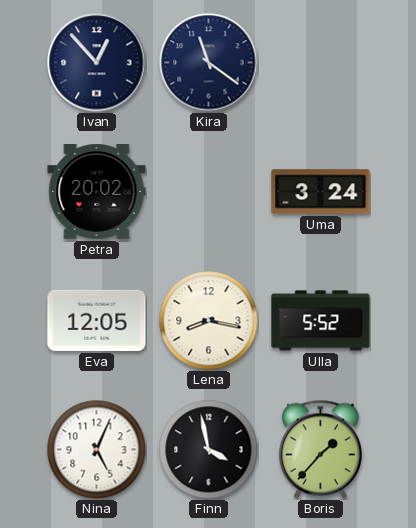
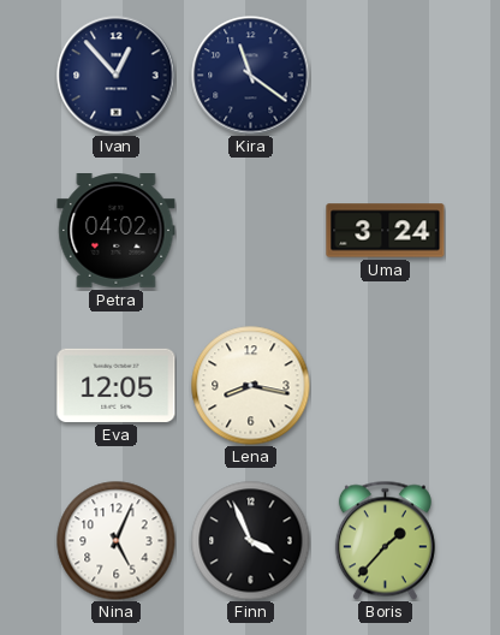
Petra: 20:02 -> 04:02
Ulla: 5:52 -> none
Finn: 3:58 -> 3:56
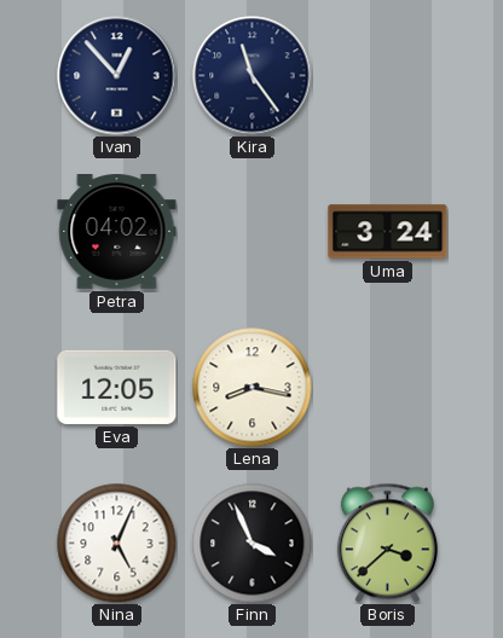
Kira: 11:21 -> 11:24
Boris: 1:37 -> 3:38
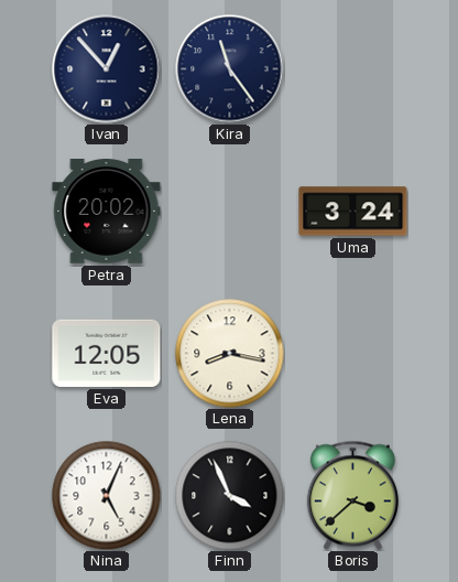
Petra: 04:02 -> 20:02
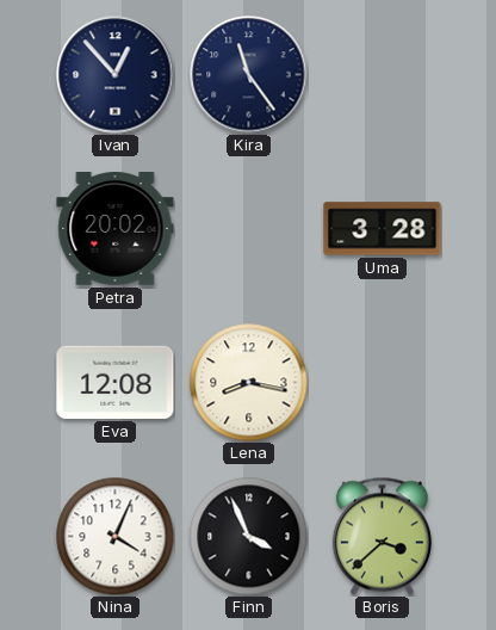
Uma: 3:24 -> 3:28
Eva: 12:05 -> 12:08
Nina: 5:04 -> 4:04
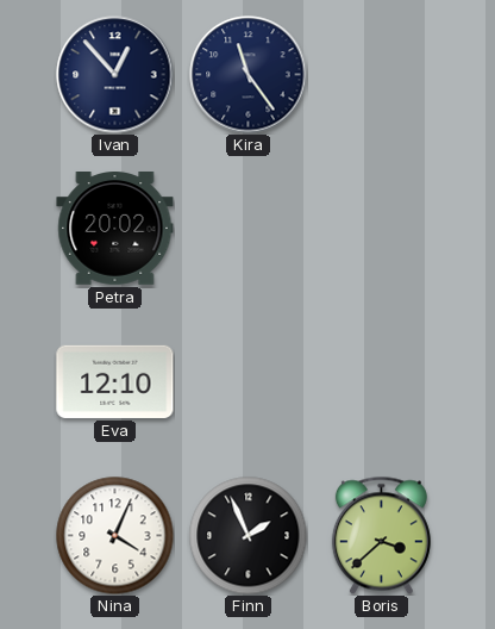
Uma: 3:28 -> none
Eva: 12:08 -> 12:10
Lena: 8:17 -> none
Finn: 3:56 -> 1:56
